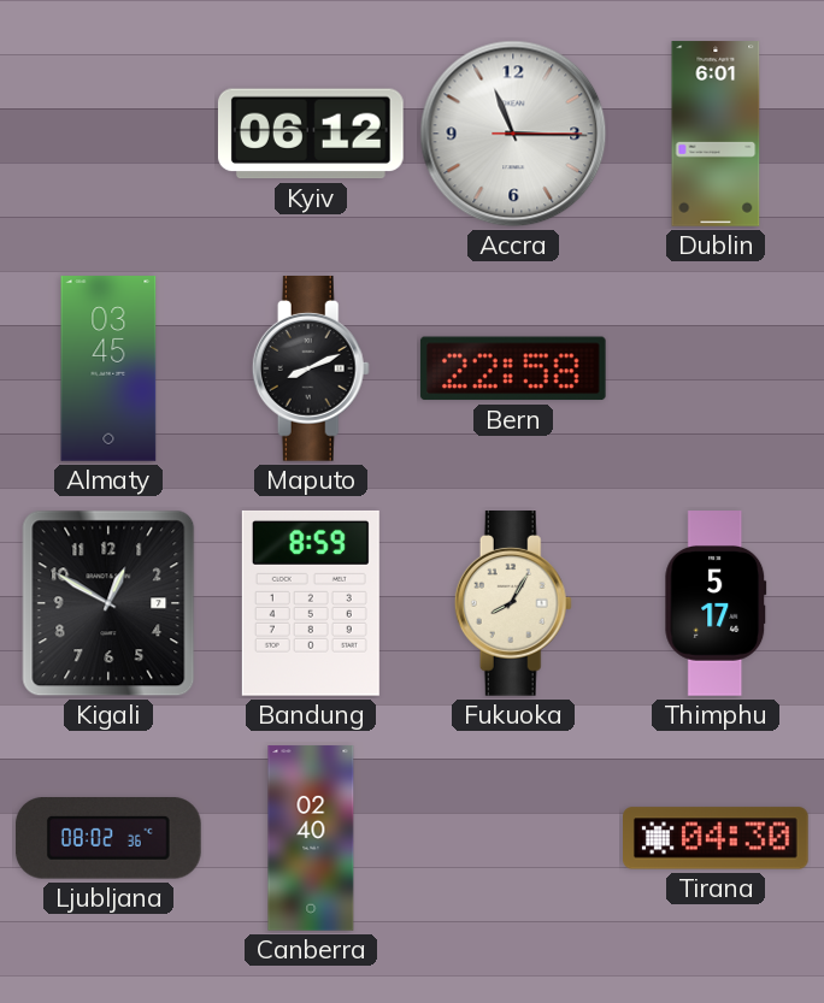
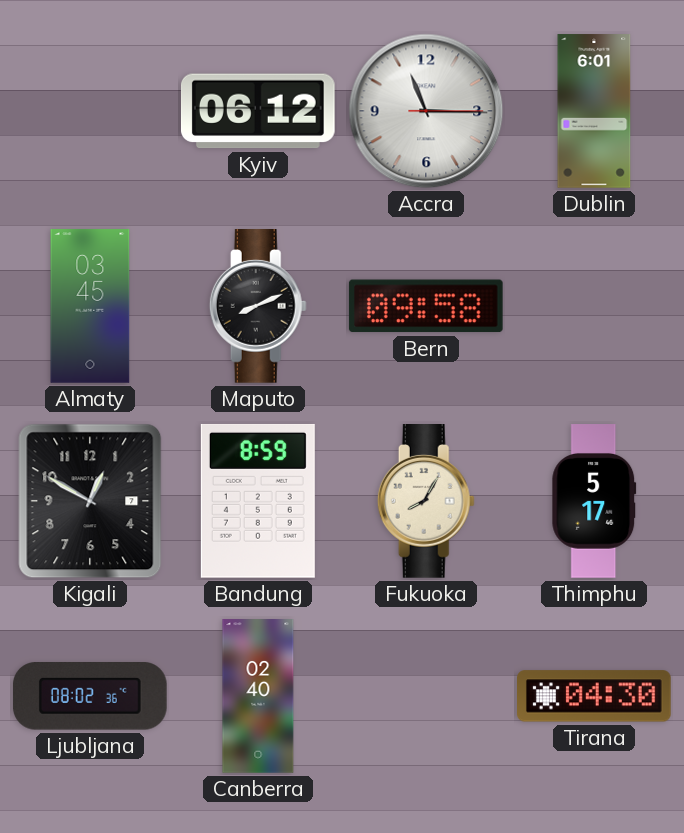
Bern: 22:58 -> 09:58
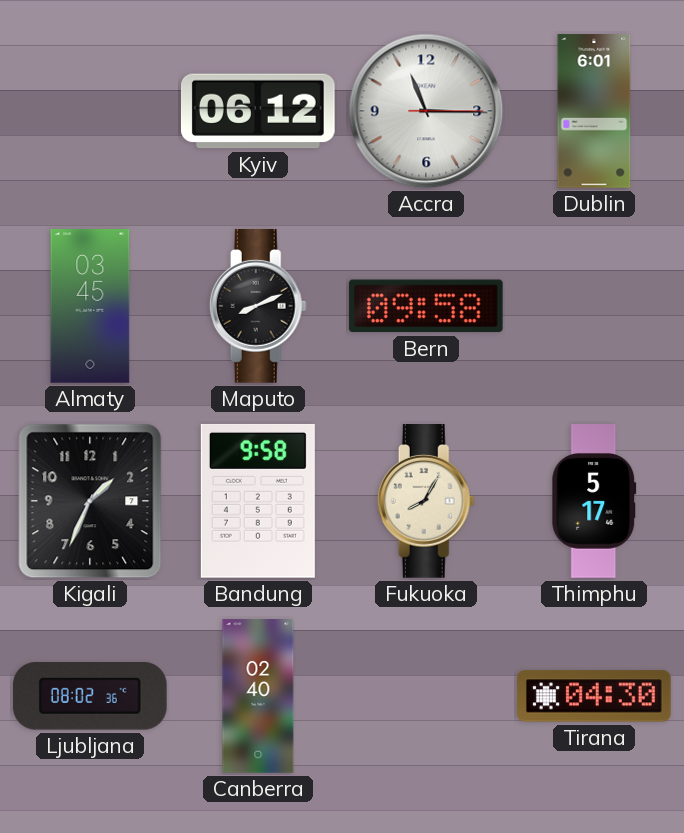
Kigali: 12:50 -> 1:34
Bandung: 8:59 -> 9:58
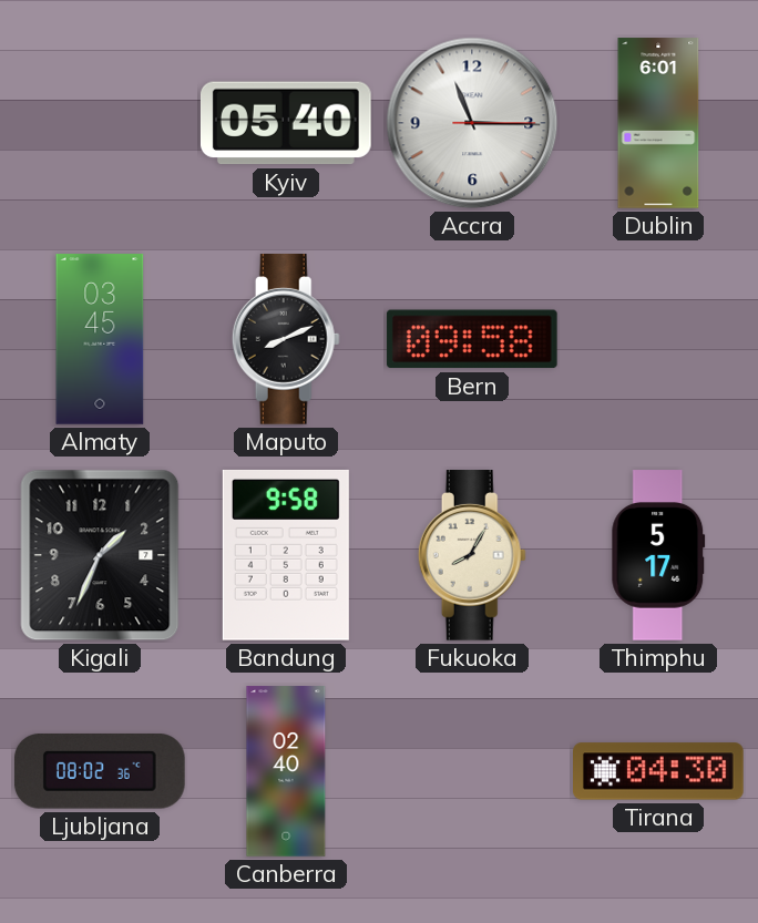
Kyiv: 06:12 -> 05:40
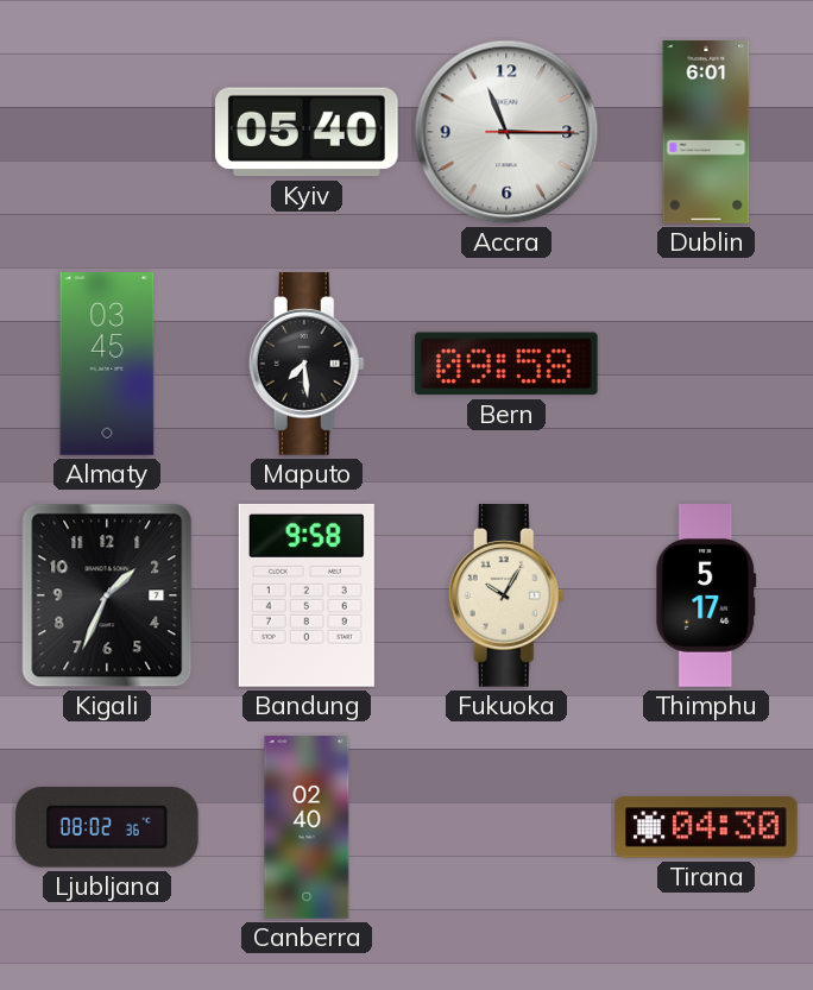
Maputo: 8:11 -> 7:29
Fukuoka: 8:05 -> 10:05
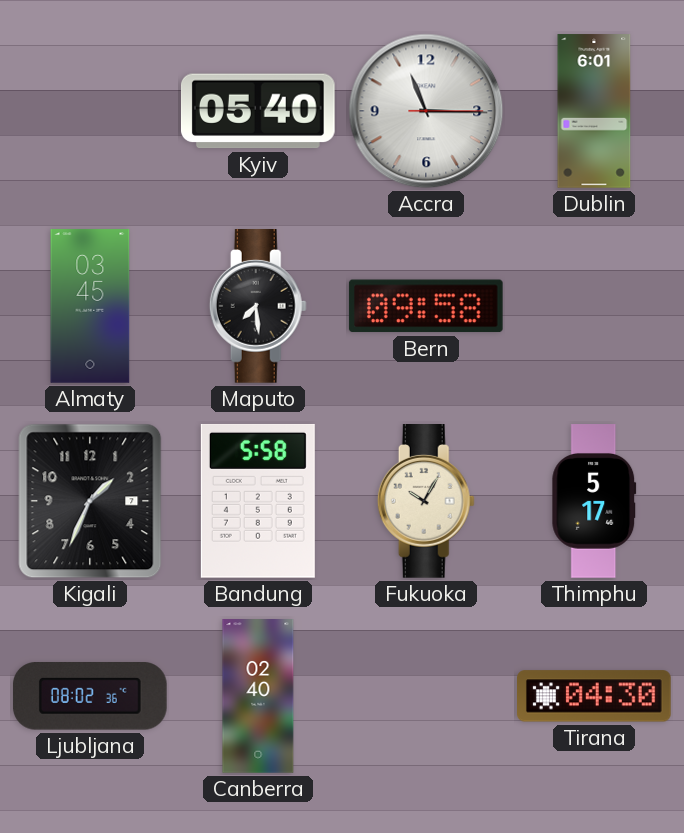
Bandung: 9:58 -> 5:58
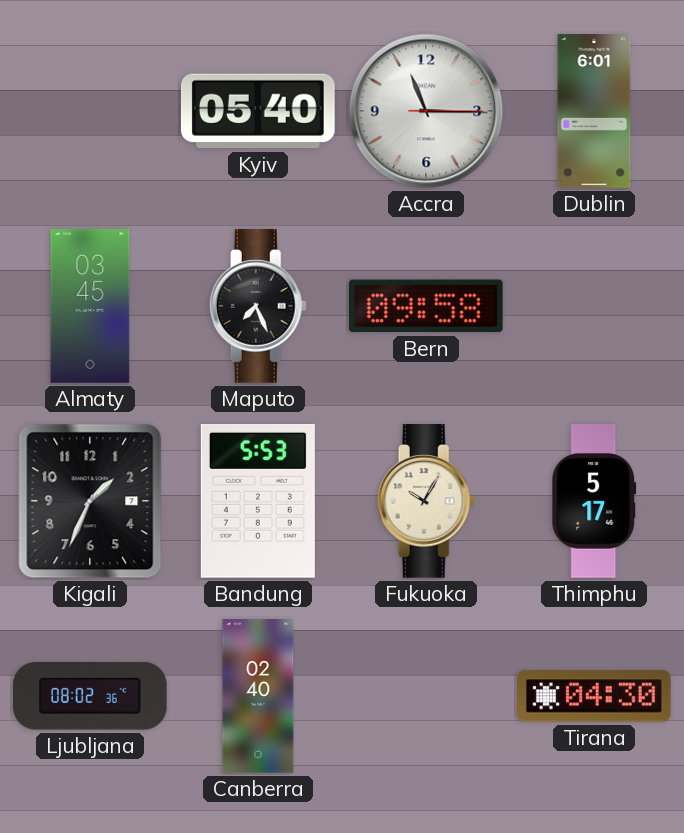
Maputo: 7:29 -> 7:26
Bandung: 5:58 -> 5:53
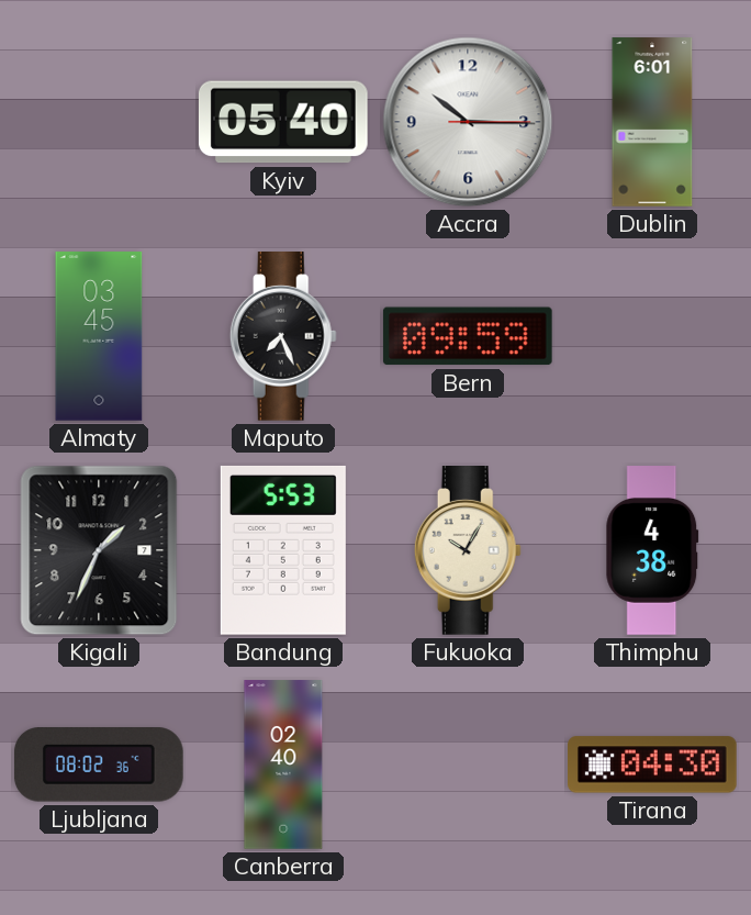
Accra: 11:15 -> 10:15
Bern: 09:58 -> 09:59
Thimphu: 5:17 -> 4:38
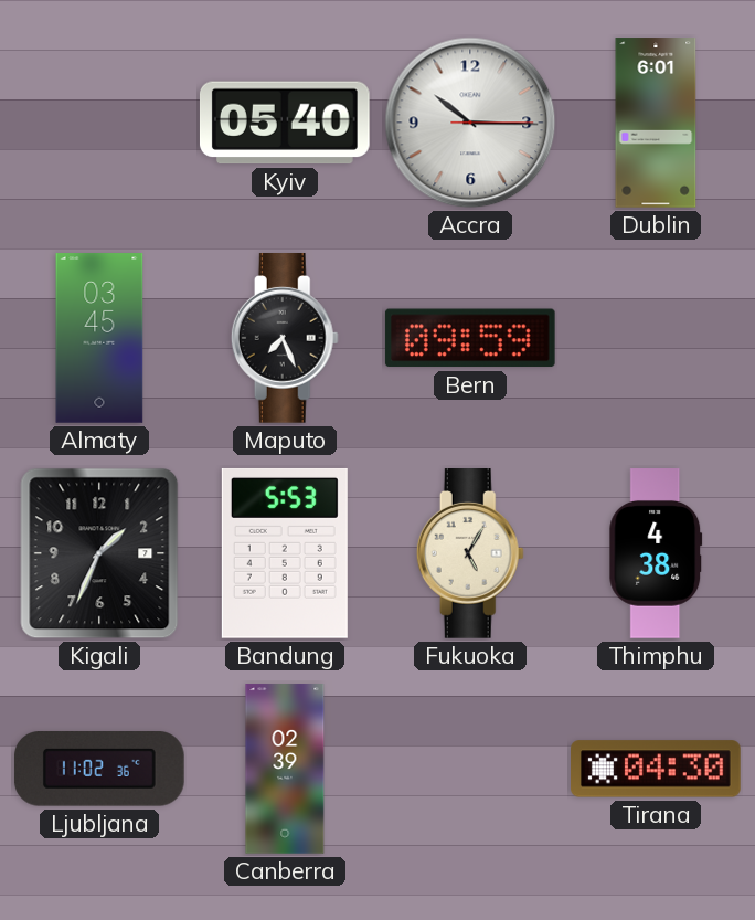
Fukuoka: 10:05 -> 5:05
Ljubljana: 08:02 -> 11:02
Canberra: 02:40 -> 02:39
